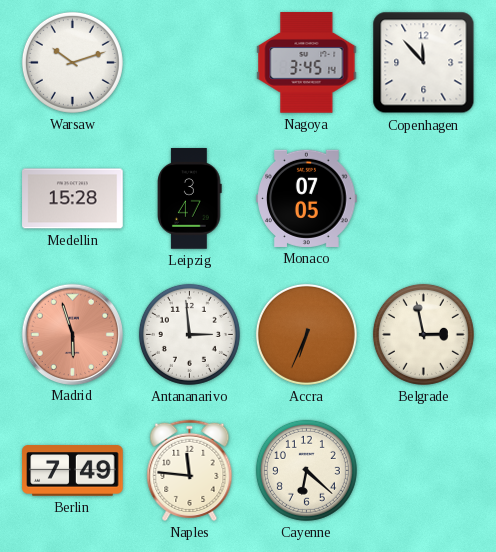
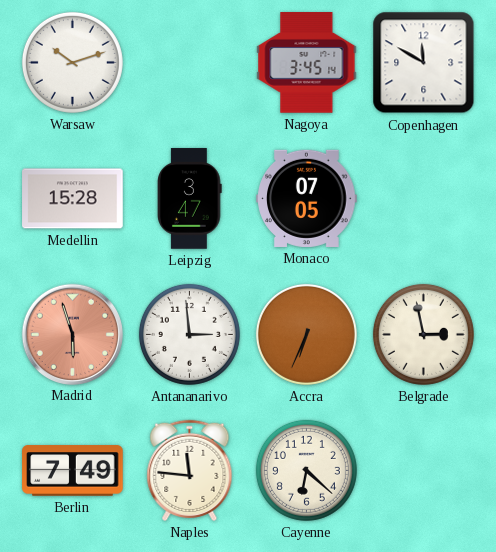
Copenhagen: 11:53 -> 11:50
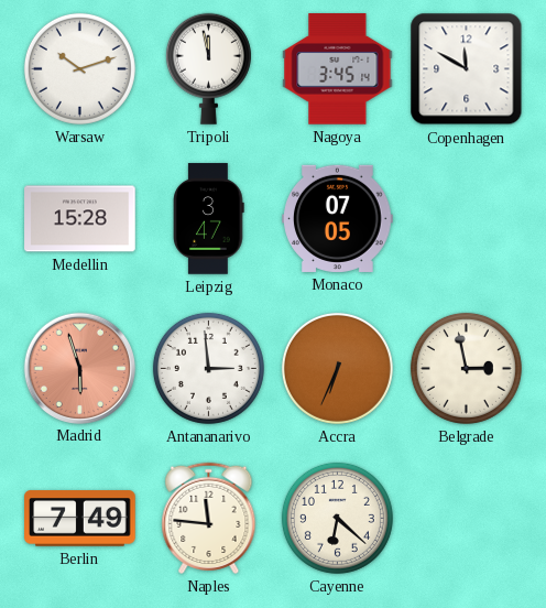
Tripoli: none -> 11:58
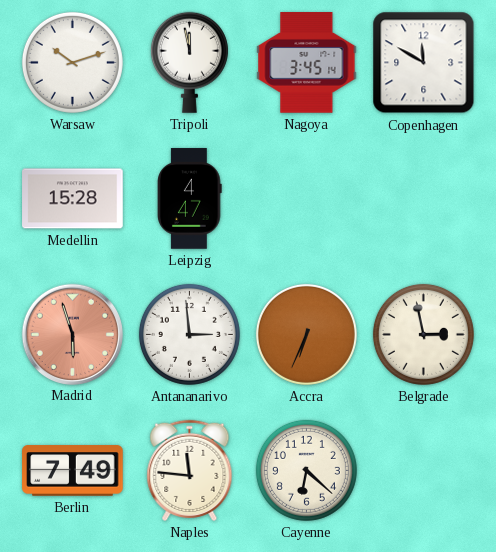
Leipzig: 3:47 -> 4:47
Monaco: 07:05 -> none
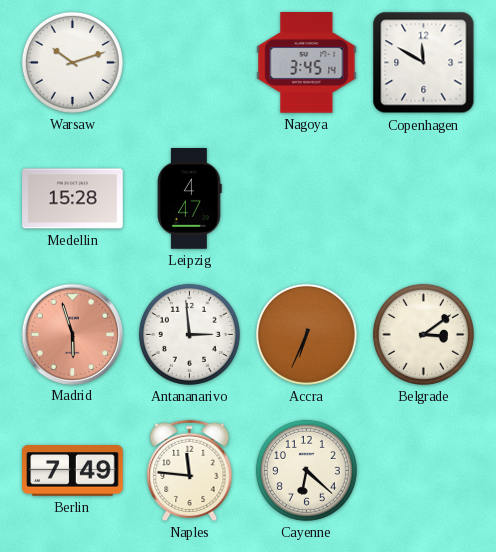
Tripoli: 11:58 -> none
Belgrade: 2:58 -> 3:09
